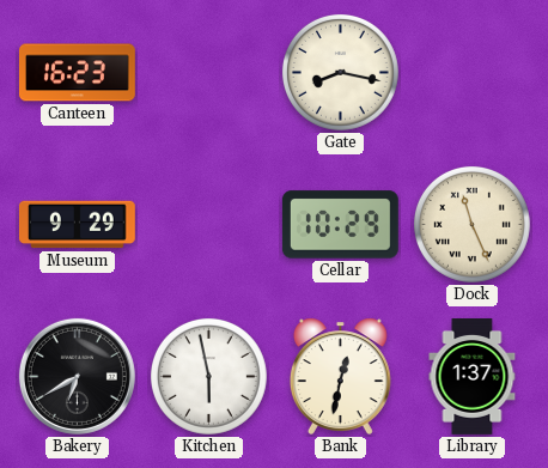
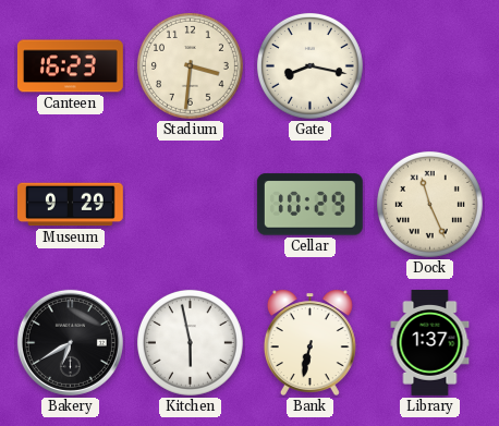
Stadium: none -> 3:31
Bank: 12:32 -> 6:32
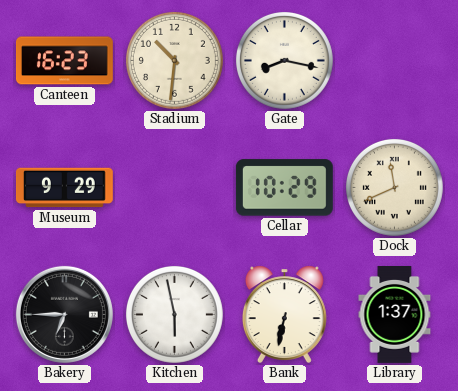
Stadium: 3:31 -> 10:31
Dock: 11:26 -> 11:41
Bakery: 6:40 -> 6:45
